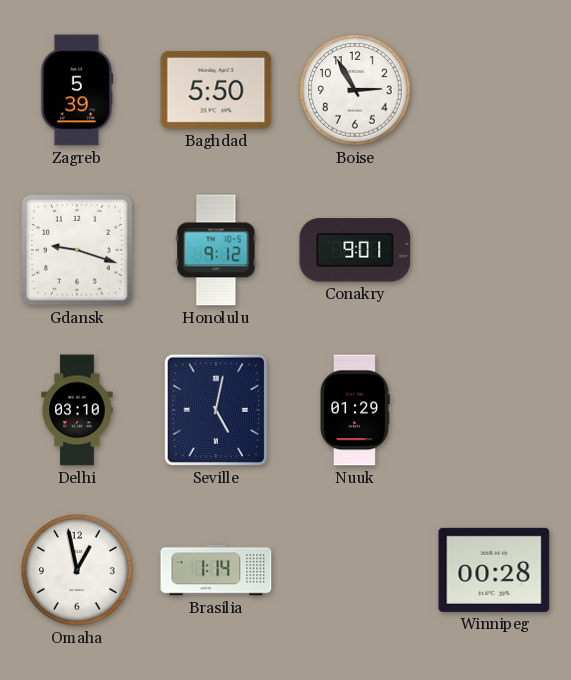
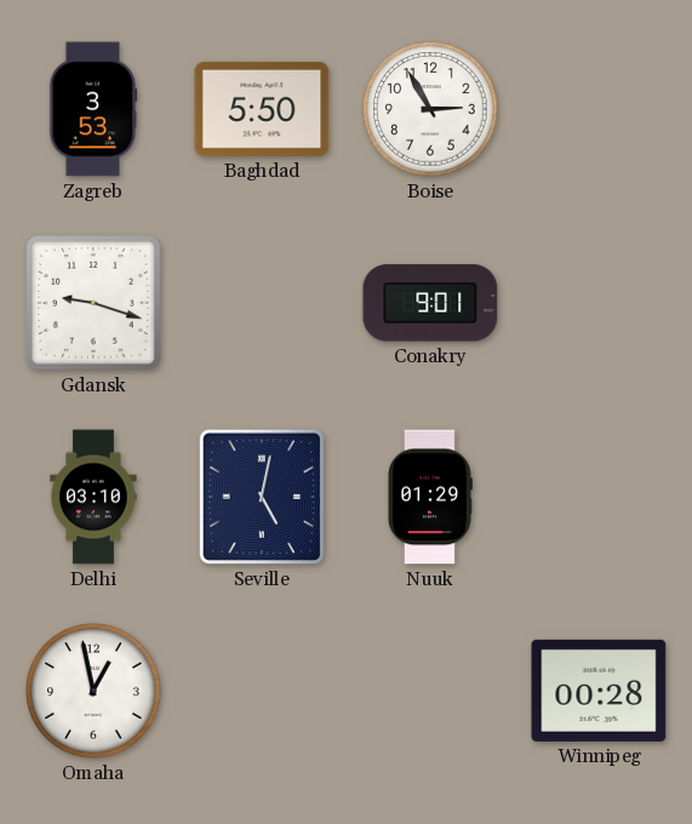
Zagreb: 5:39 -> 3:53
Honolulu: 9:12 -> none
Brasilia: 1:14 -> none
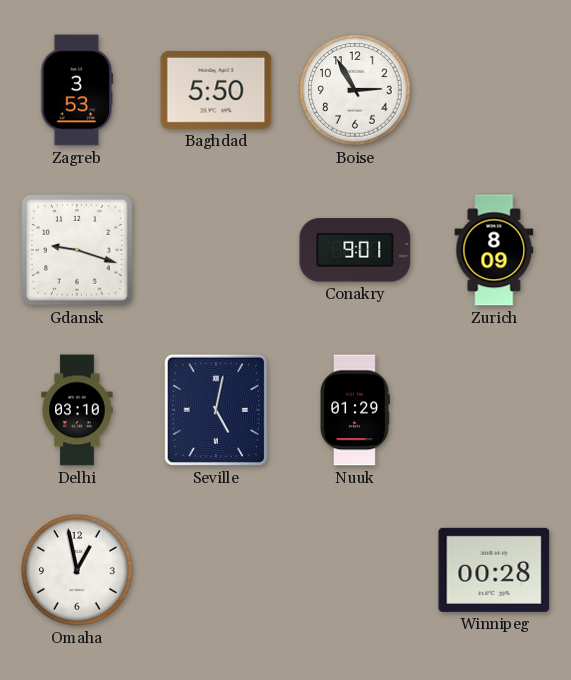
Zurich: none -> 8:09
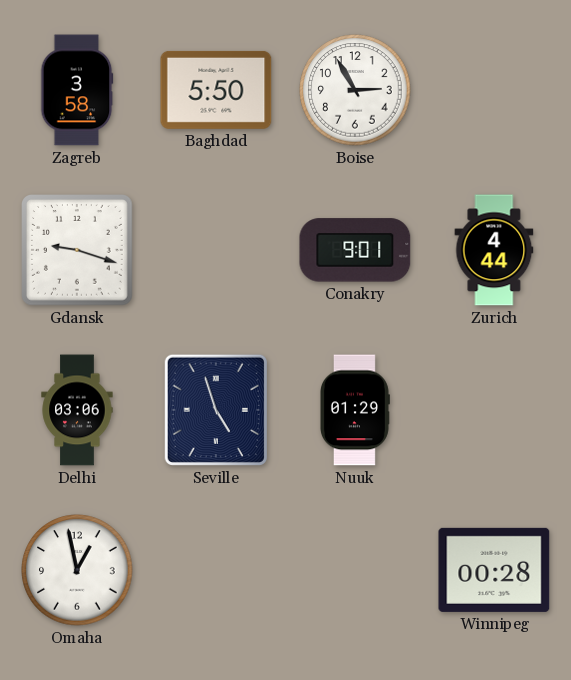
Zagreb: 3:53 -> 3:58
Zurich: 8:09 -> 4:44
Delhi: 03:10 -> 03:06
Seville: 5:02 -> 4:57
